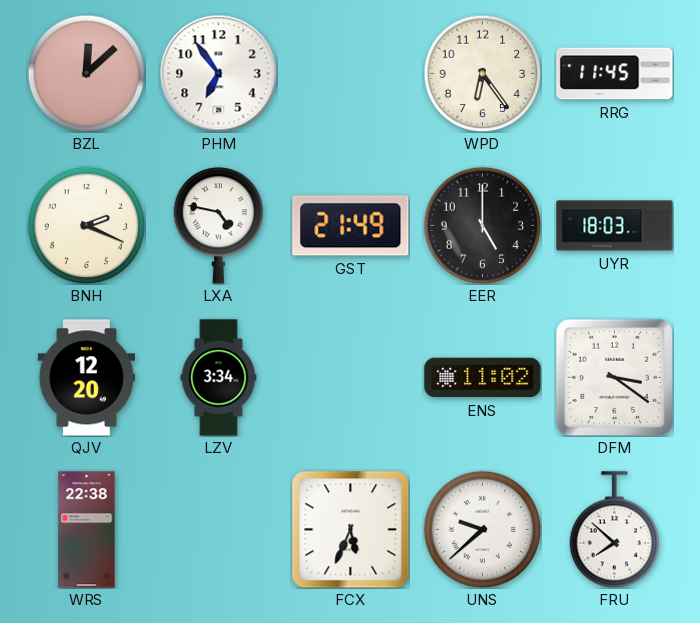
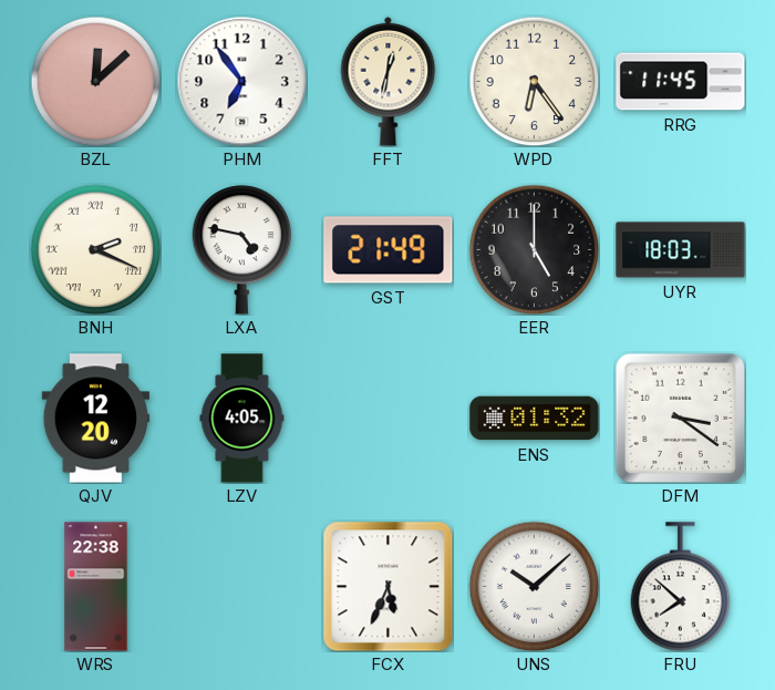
FFT: none -> 12:32
BNH numerals: Arabic -> Roman
LZV: 3:34 -> 4:05
ENS: 11:02 -> 01:32
UNS: 9:38 -> 10:08
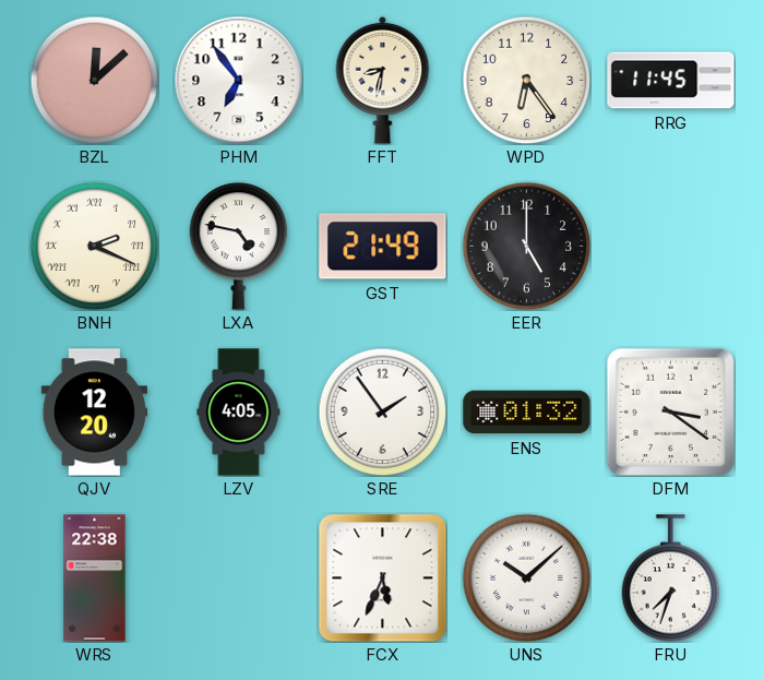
FFT: 12:32 -> 8:32
UYR: 18:03 -> none
SRE: none -> 1:54
FRU: 7:52 -> 7:33
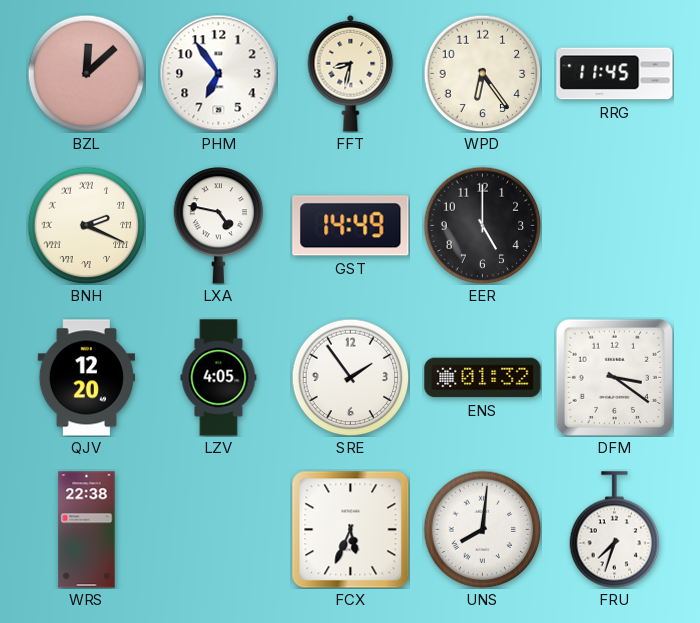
GST: 21:49 -> 14:49
UNS: 10:08 -> 8:01
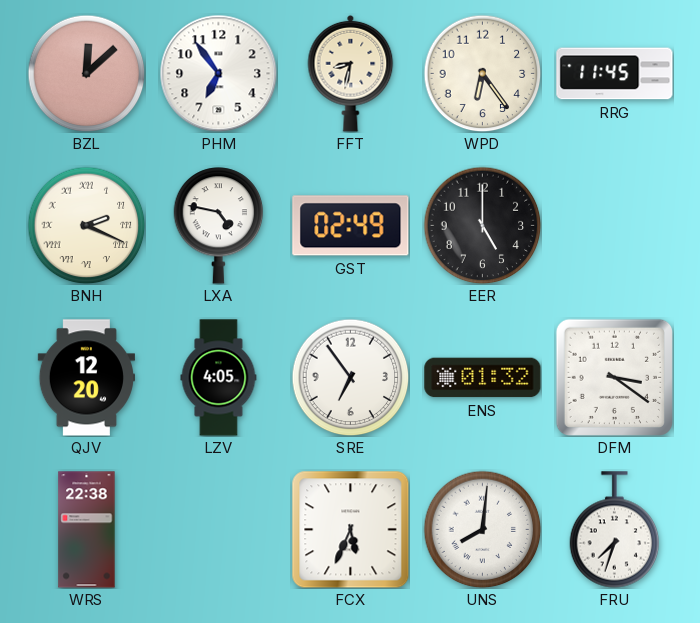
GST: 14:49 -> 02:49
SRE: 1:54 -> 6:54
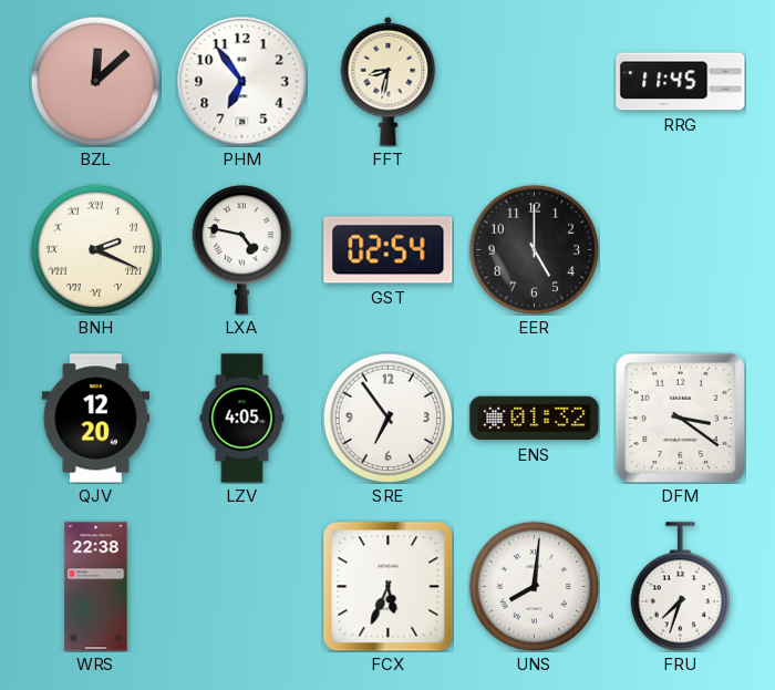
WPD: 6:24 -> none
GST: 02:49 -> 02:54
